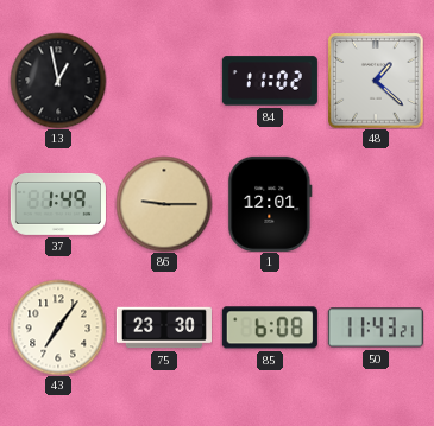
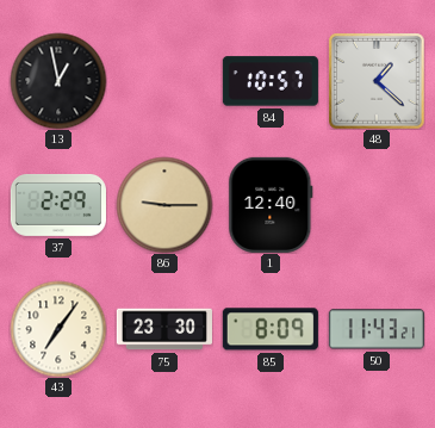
84: 11:02 -> 10:57
37: 1:49 -> 2:29
1: 12:01 -> 12:40
85: 6:08 -> 8:09
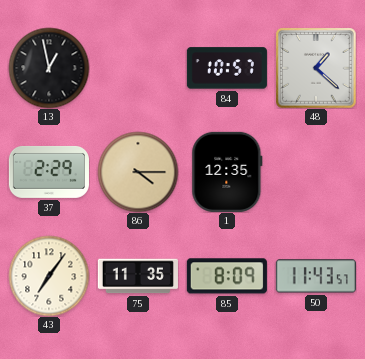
86: 9:15 -> 4:15
1: 12:40 -> 12:35
75: 23:30 -> 11:35
50: 11:43:21 -> 11:43:57
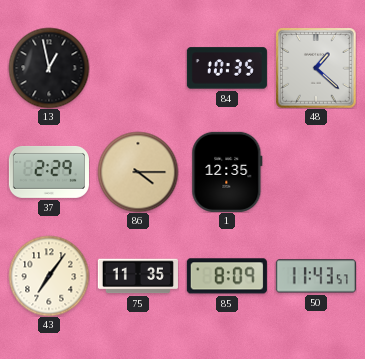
84: 10:57 -> 10:35
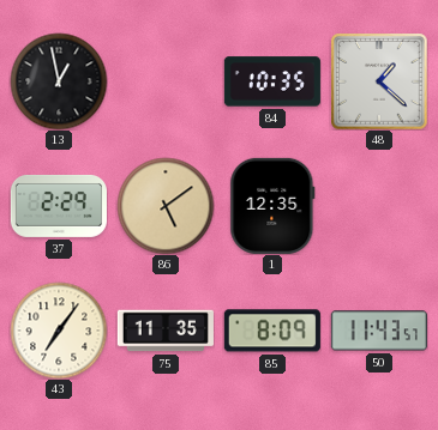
86: 4:15 -> 5:09
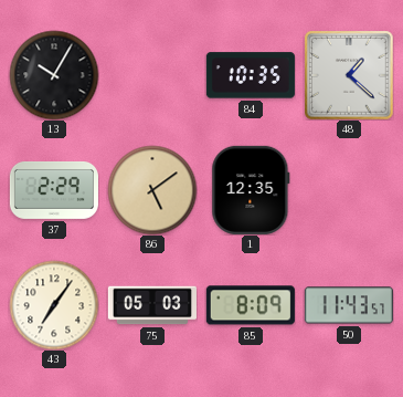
13: 12:58 -> 10:05
75: 11:35 -> 05:03
